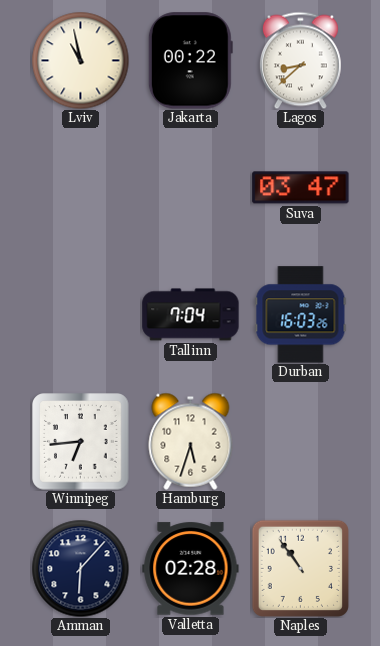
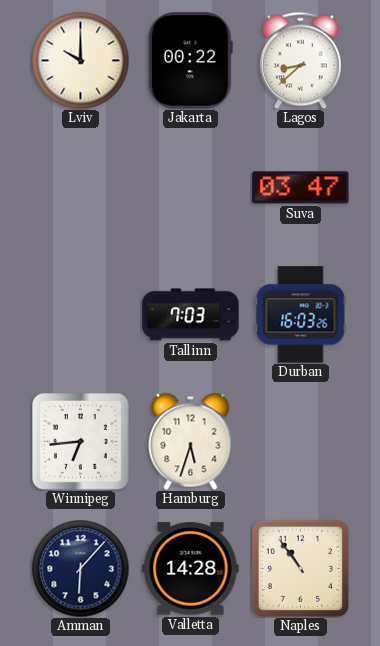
Lviv: 10:58 -> 10:00
Tallinn: 7:04 -> 7:03
Valletta: 02:28 -> 14:28
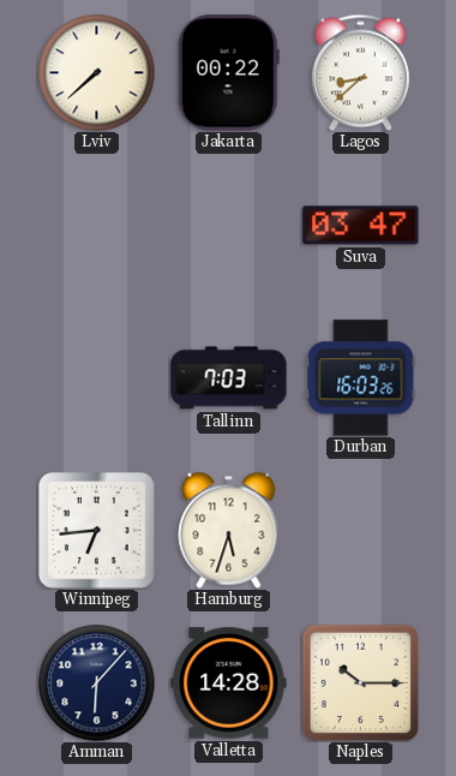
Lviv: 10:00 -> 7:38
Naples: 10:54 -> 10:15
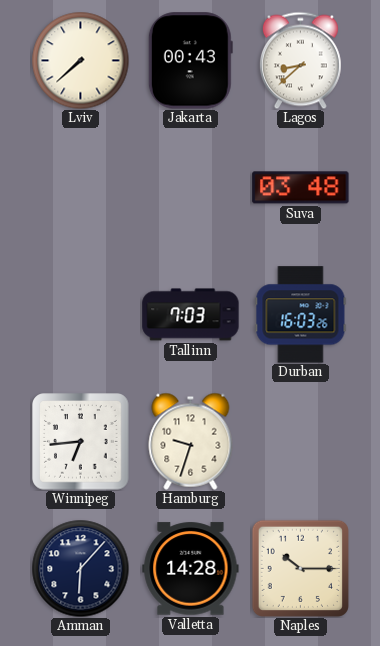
Jakarta: 00:22 -> 00:43
Suva: 03:47 -> 03:48
Hamburg: 5:33 -> 9:33
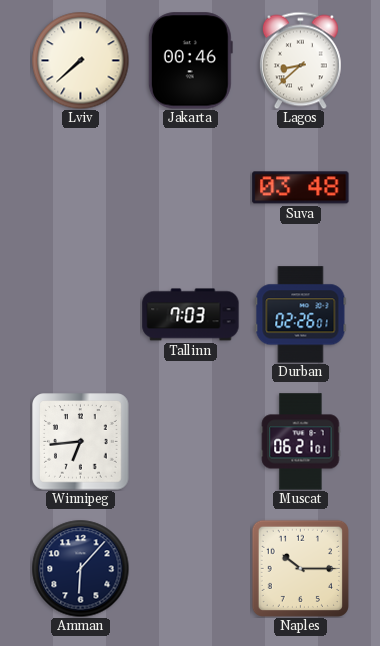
Jakarta: 00:43 -> 00:46
Durban: 16:03 -> 02:26
Hamburg: 9:33 -> none
Muscat: none -> 06:21
Valletta: 14:28 -> none
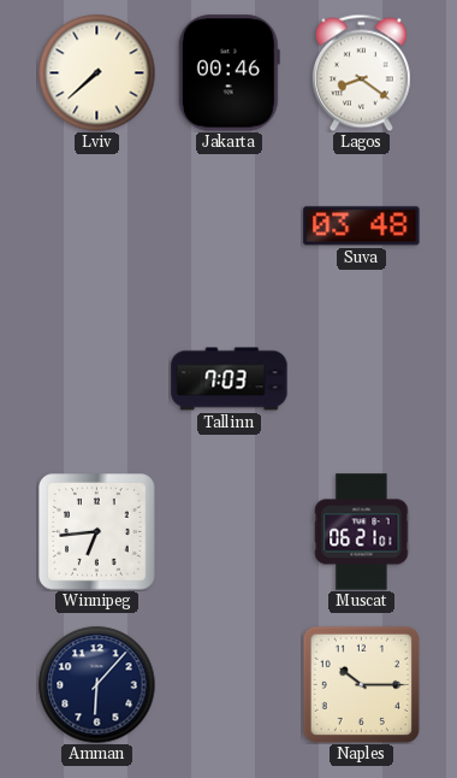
Lagos: 8:38 -> 8:21
Durban: 02:26 -> none
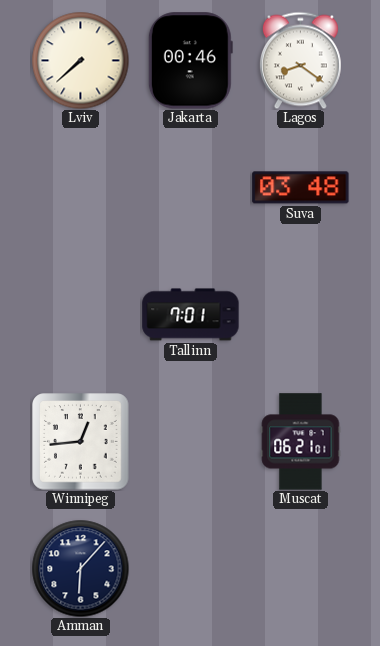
Tallinn: 7:03 -> 7:01
Winnipeg: 6:44 -> 12:44
Naples: 10:15 -> none
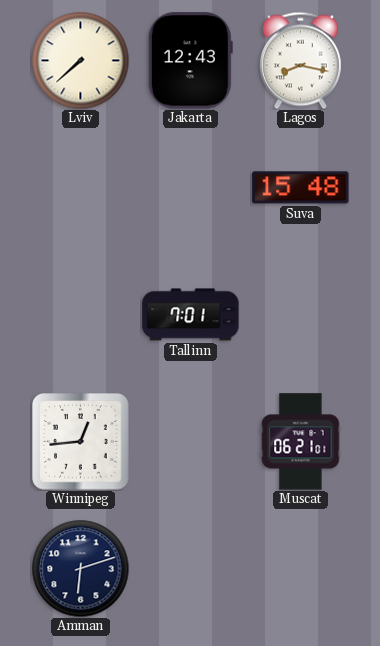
Jakarta: 00:46 -> 12:43
Lagos: 8:21 -> 8:17
Suva: 03:48 -> 15:48
Amman: 6:07 -> 6:12
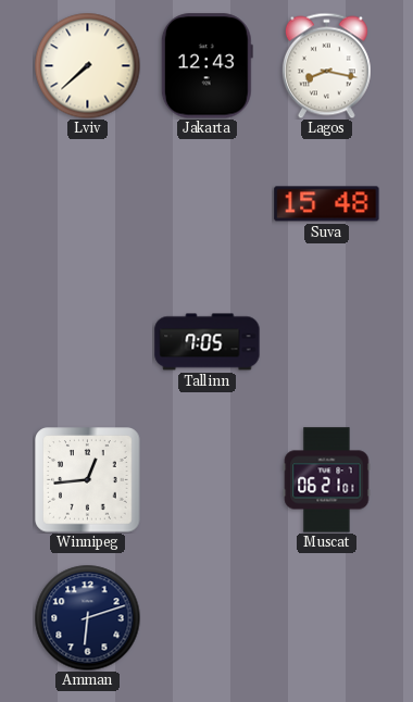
Tallinn: 7:01 -> 7:05
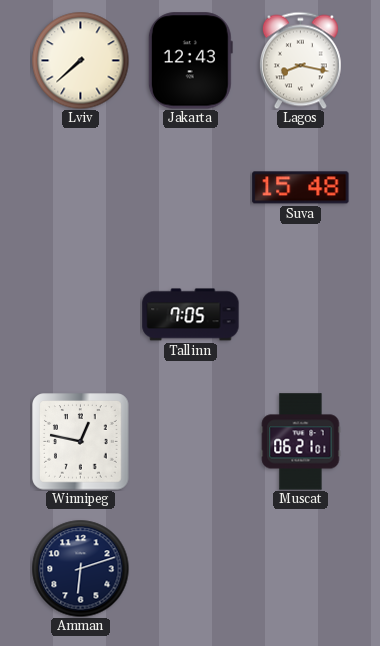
Winnipeg: 12:44 -> 12:47
